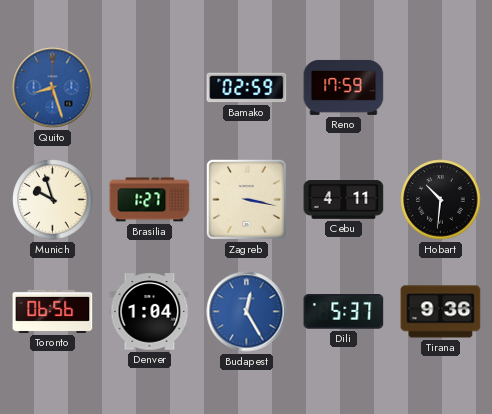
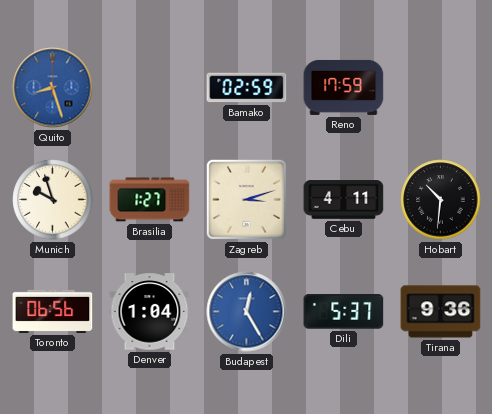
Zagreb: 3:17 -> 3:12
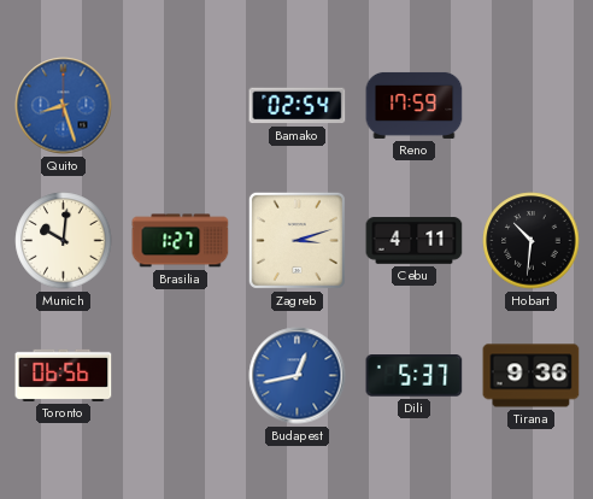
Bamako: 02:59 -> 02:54
Munich: 9:57 -> 10:01
Denver: 1:04 -> none
Budapest: 12:25 -> 12:43
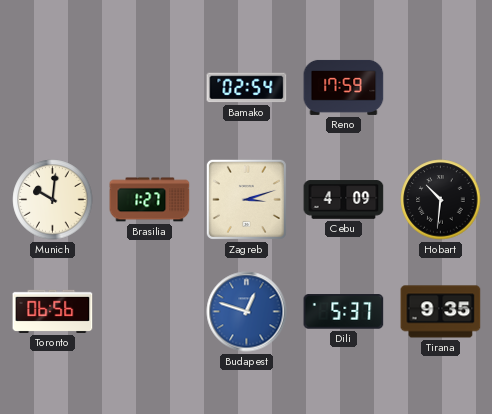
Quito: 8:27 -> none
Cebu: 4:11 -> 4:09
Budapest: 12:43 -> 12:48
Tirana: 9:36 -> 9:35
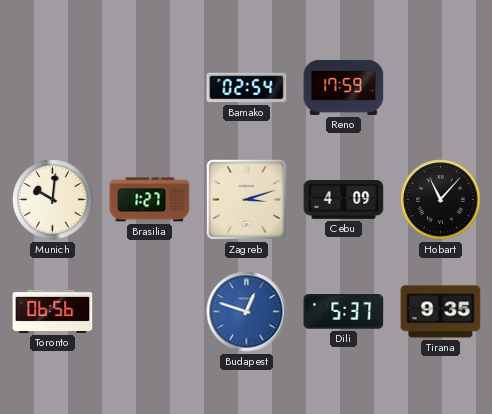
Hobart: 10:31 -> 11:07
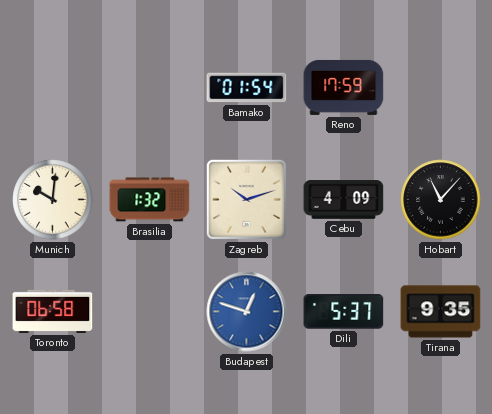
Bamako: 02:54 -> 01:54
Brasilia: 1:27 -> 1:32
Zagreb: 3:12 -> 10:12
Toronto: 06:56 -> 06:58
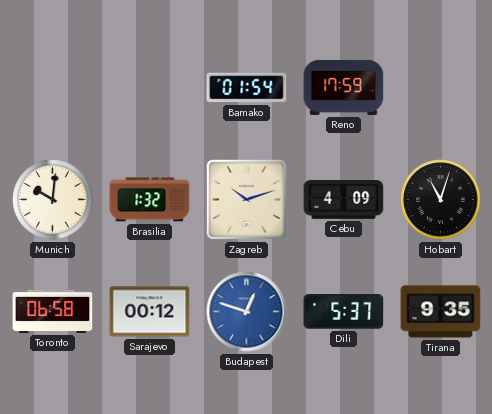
Hobart: 11:07 -> 11:03
Sarajevo: none -> 00:12
